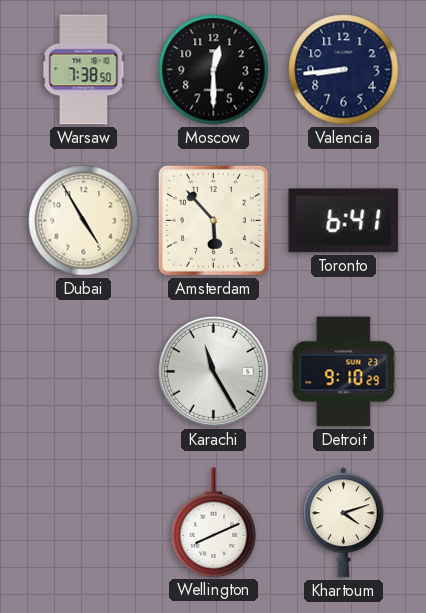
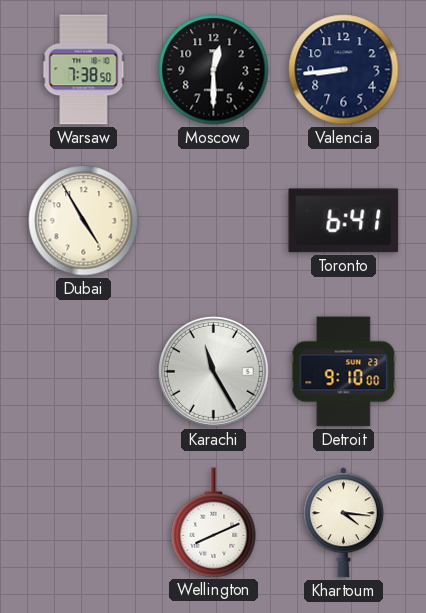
Amsterdam: 5:53 -> none
Detroit: 9:10:29 -> 9:10:00
Khartoum: 4:12 -> 4:16
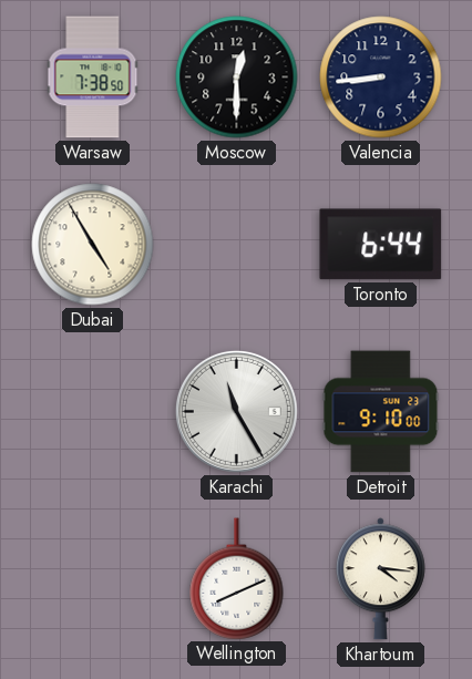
Toronto: 6:41 -> 6:44
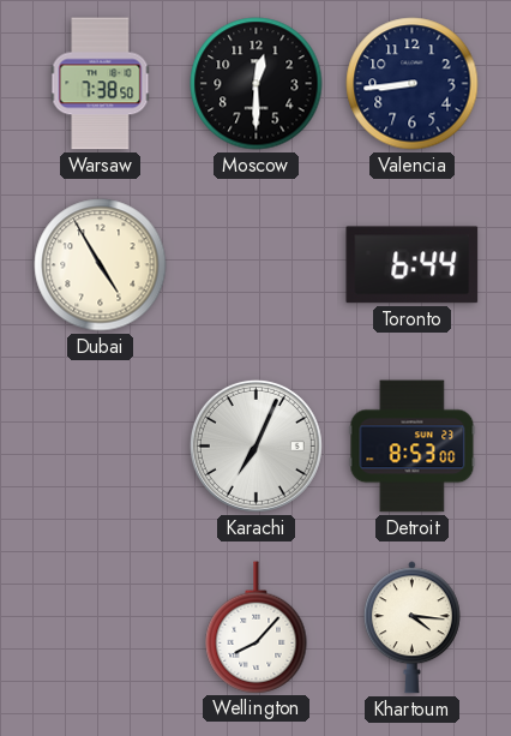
Karachi: 11:25 -> 7:04
Detroit: 9:10 -> 8:53
Wellington: 8:11 -> 8:07
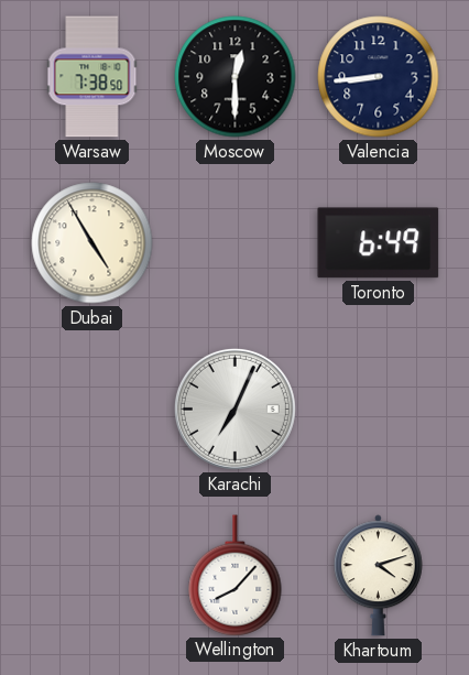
Toronto: 6:44 -> 6:49
Detroit: 8:53 -> none
Khartoum: 4:16 -> 4:12
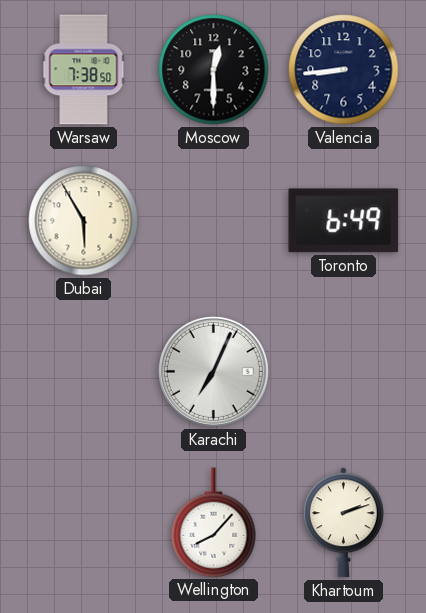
Dubai: 4:55 -> 5:55
Khartoum: 4:12 -> 2:12
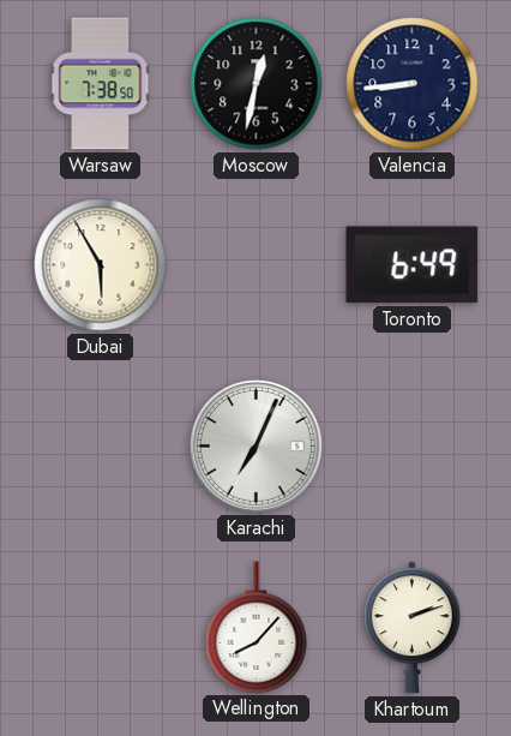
Moscow: 12:30 -> 12:32
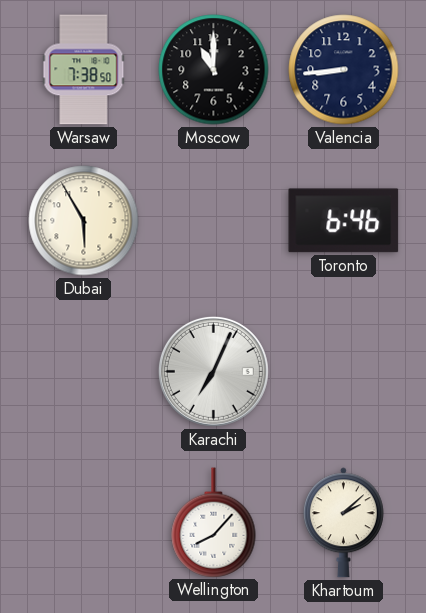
Moscow: 12:32 -> 11:00
Toronto: 6:49 -> 6:46
Khartoum: 2:12 -> 2:08
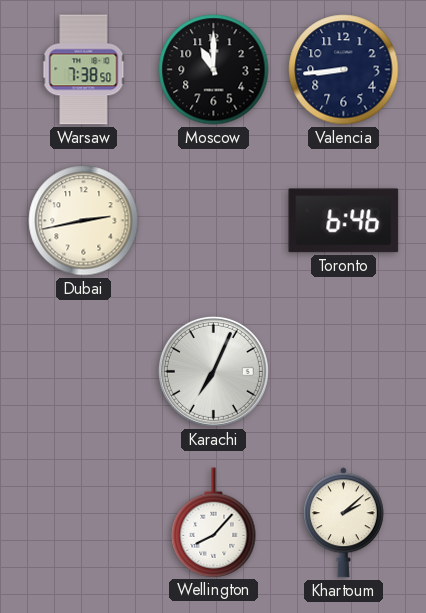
Dubai: 5:55 -> 2:43
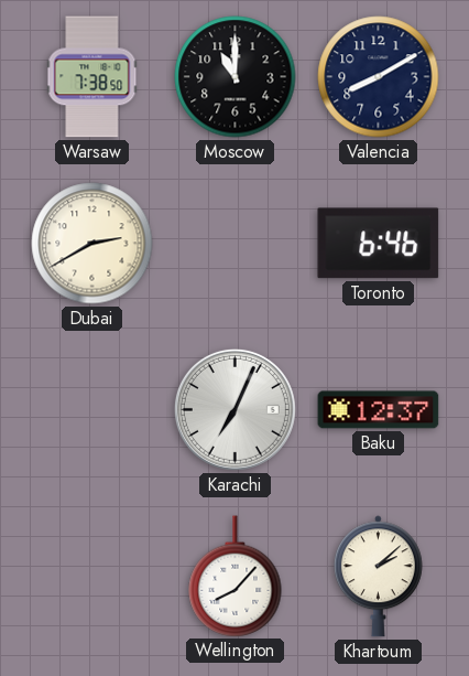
Valencia: 8:44 -> 8:10
Dubai: 2:43 -> 2:40
Baku: none -> 12:37
